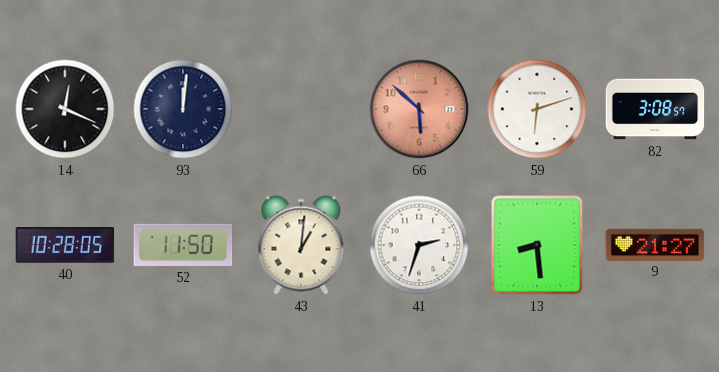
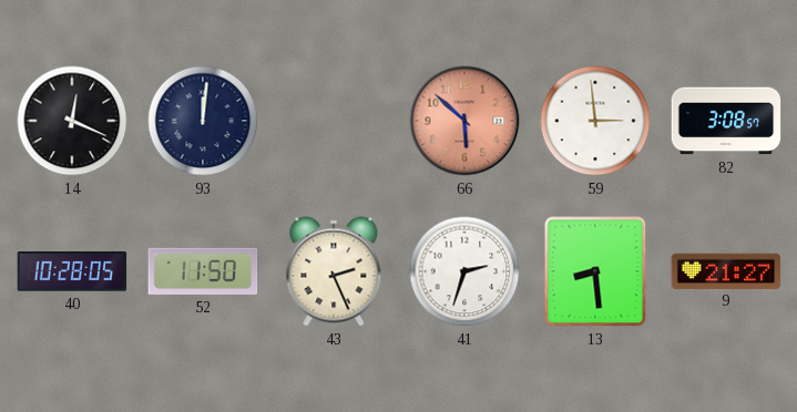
59: 6:12 -> 2:59
43: 1:01 -> 2:26
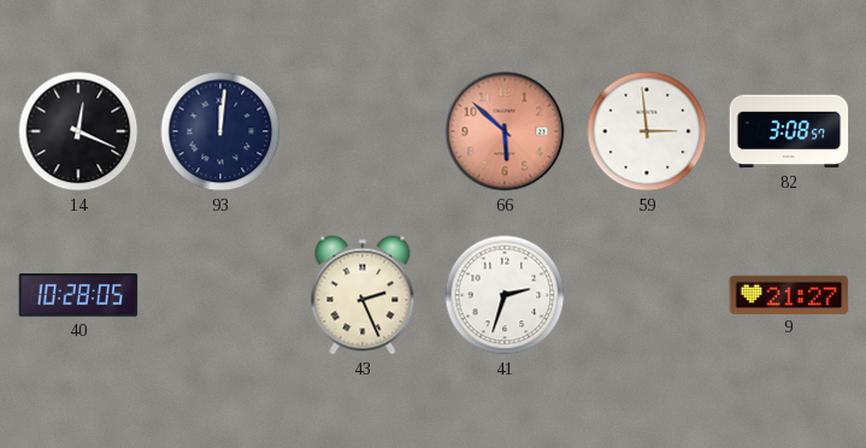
52: 11:50 -> none
13: 8:29 -> none
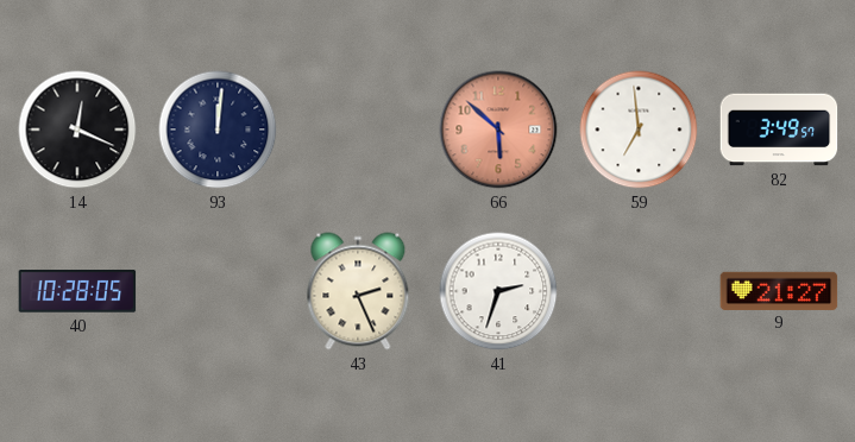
59: 2:59 -> 6:59
82: 3:08 -> 3:49
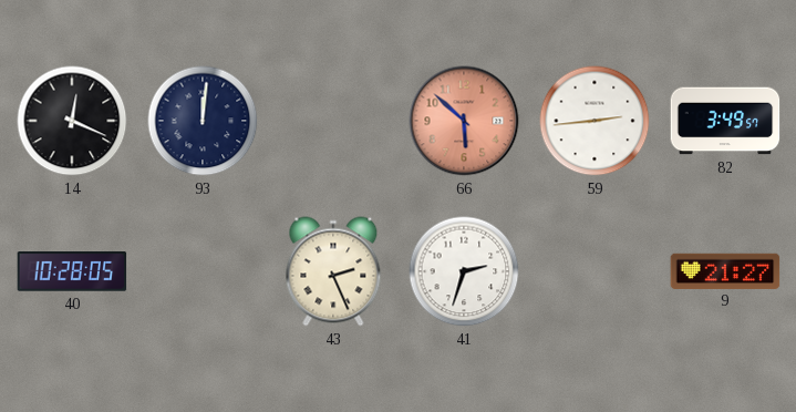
59: 6:59 -> 2:44
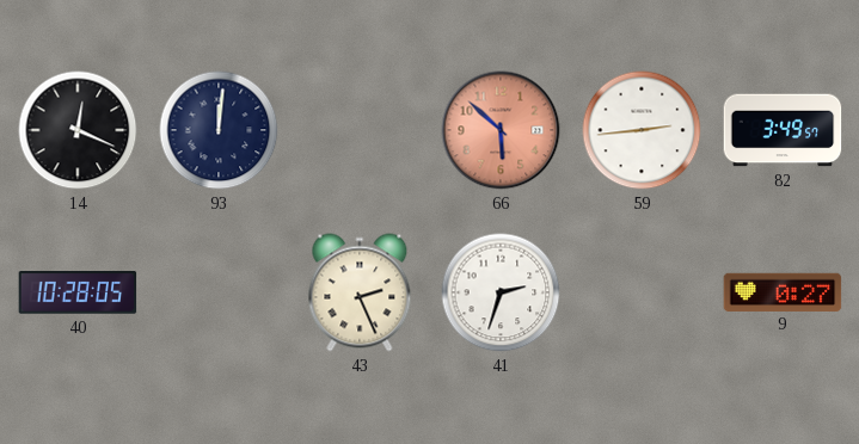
9: 21:27 -> 0:27
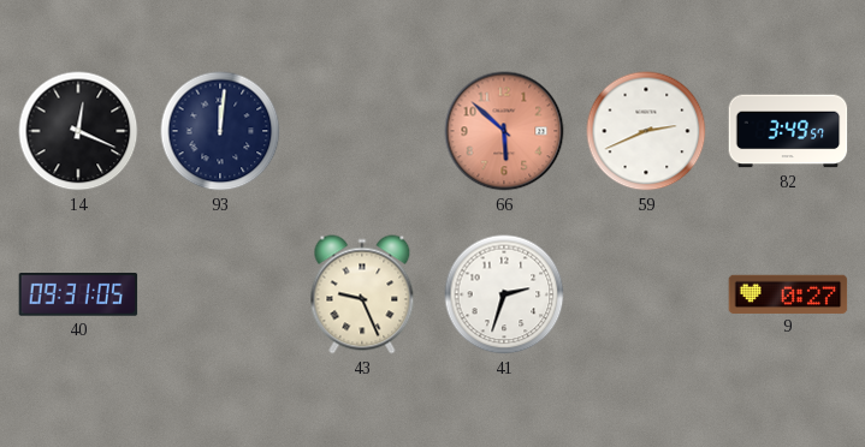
59: 2:44 -> 2:41
40: 10:28 -> 09:31
43: 2:26 -> 9:26
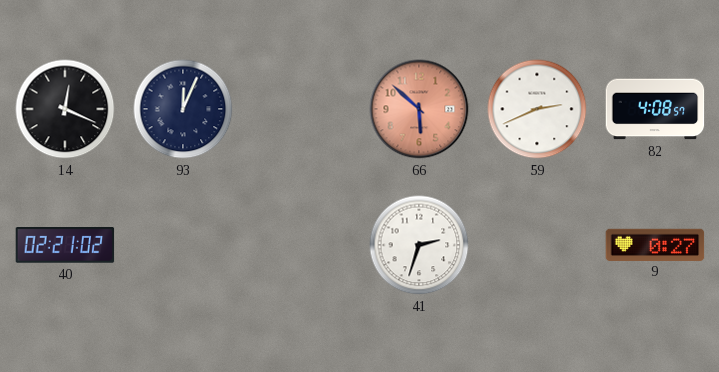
93: 12:01 -> 12:04
82: 3:49 -> 4:08
40: 09:31 -> 02:21
43: 9:26 -> none
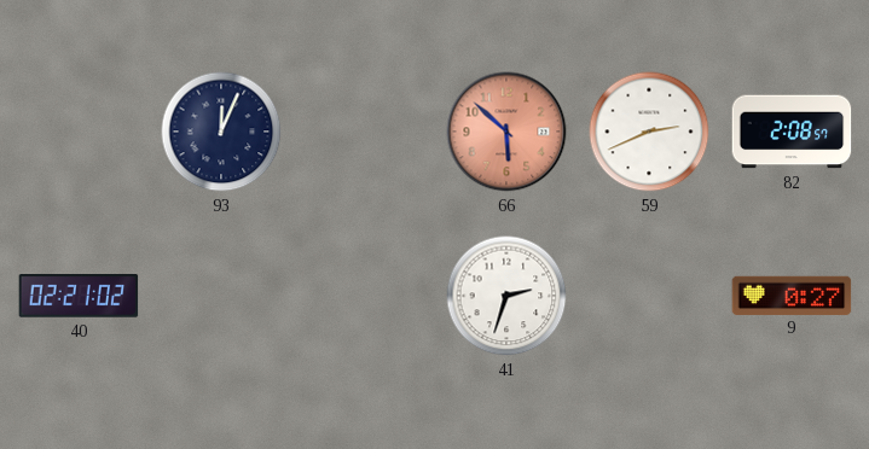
14: 12:19 -> none
82: 4:08 -> 2:08
